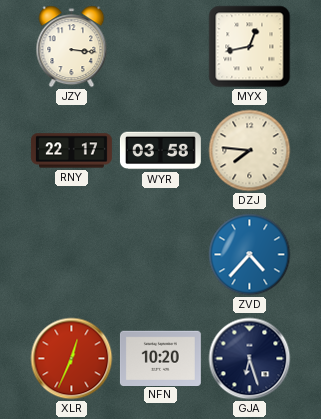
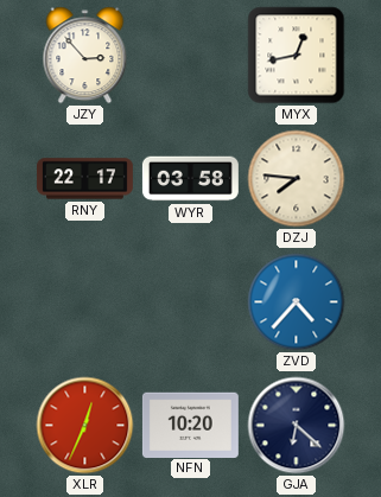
JZY: 3:16 -> 2:53
GJA: 6:27 -> 6:22
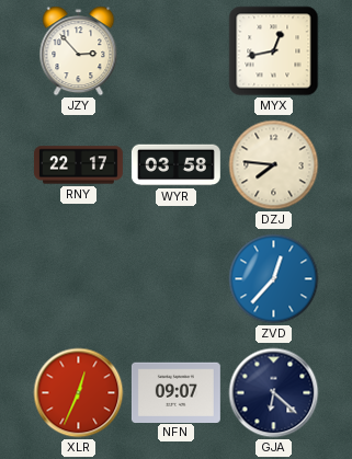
ZVD: 4:37 -> 12:37
NFN: 10:20 -> 09:07
